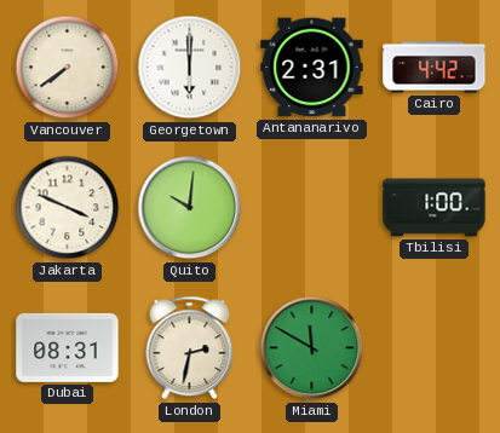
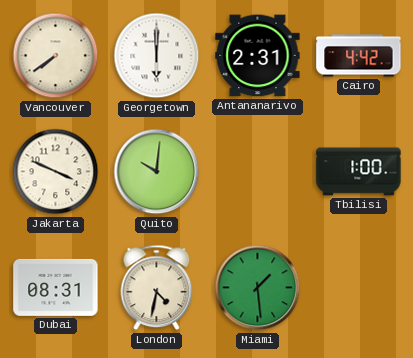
London: 2:32 -> 4:32
Miami: 11:50 -> 1:29
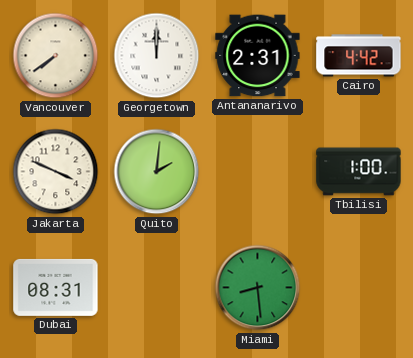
Georgetown: 6:00 -> 12:00
Quito: 10:01 -> 2:01
London: 4:32 -> none
Miami: 1:29 -> 8:29
